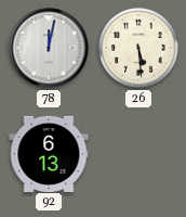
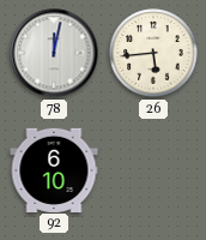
26: 5:29 -> 5:44
92: 6:13 -> 6:10
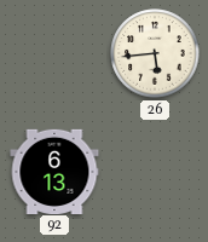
78: 12:02 -> none
92: 6:10 -> 6:13
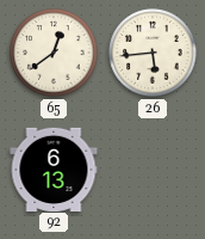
65: none -> 12:39
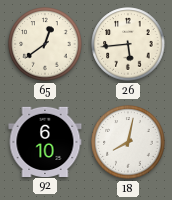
92: 6:13 -> 6:10
18: none -> 8:02
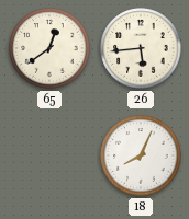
92: 6:10 -> none
18: 8:02 -> 8:04
